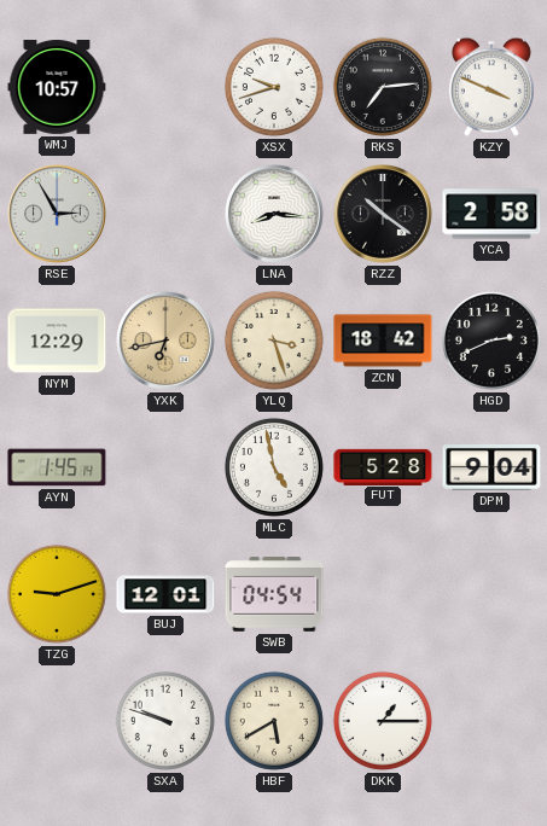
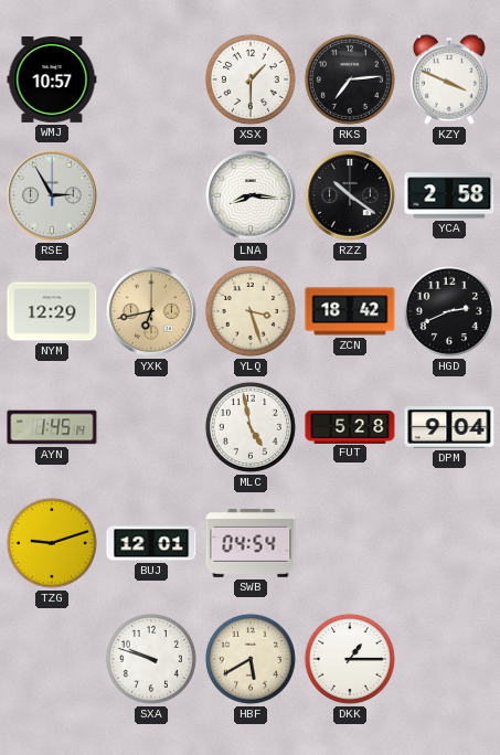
XSX: 9:42 -> 1:30
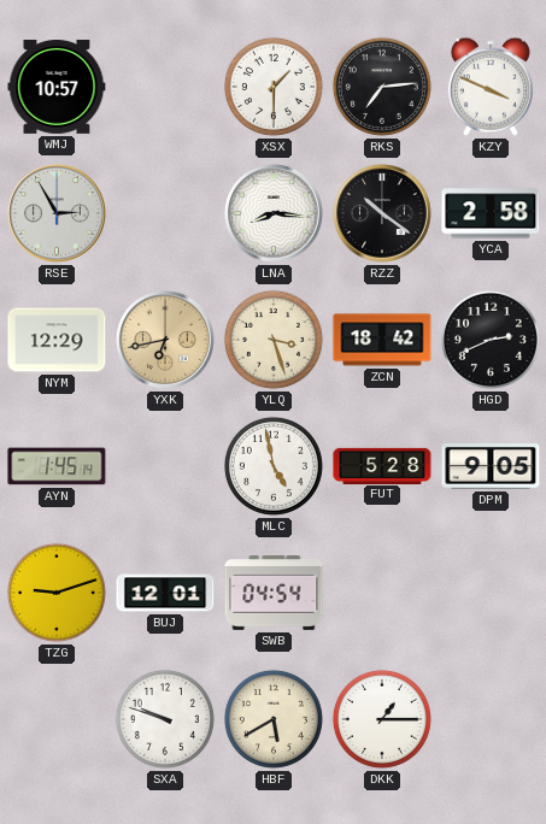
DPM: 9:04 -> 9:05
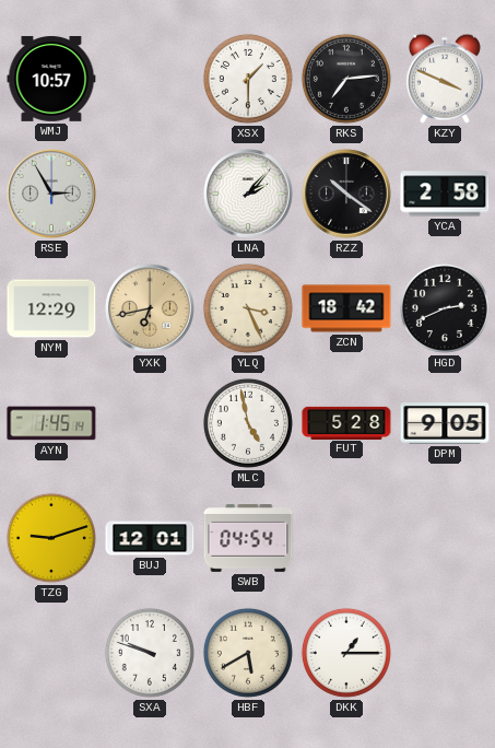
LNA: 8:16 -> 2:07
YLQ: 3:27 -> 3:26
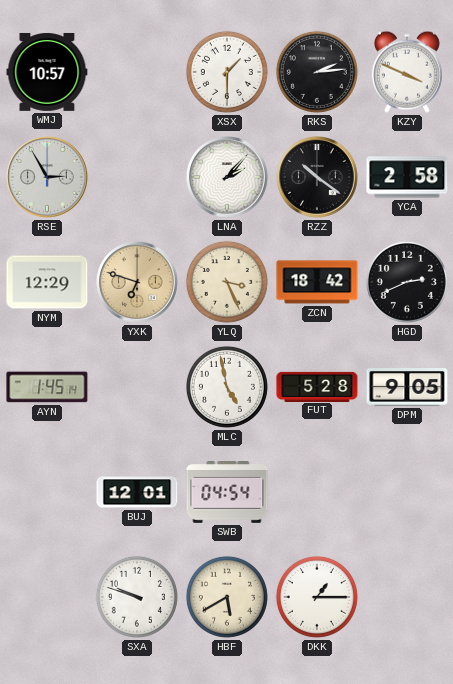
RKS: 7:14 -> 2:14
YXK: 6:43 -> 6:48
TZG: 9:12 -> none
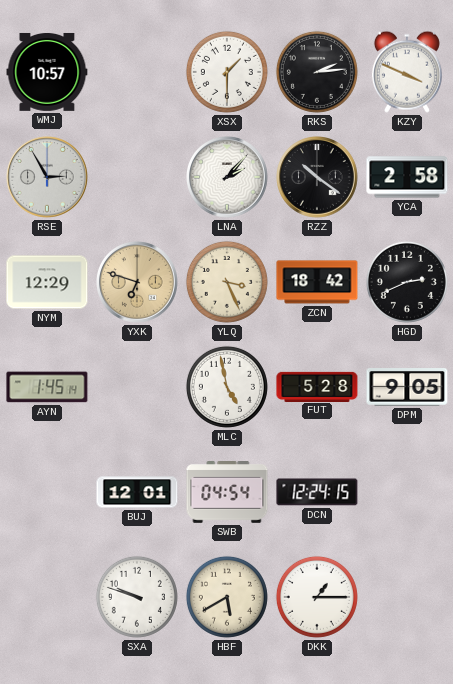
DCN: none -> 12:24
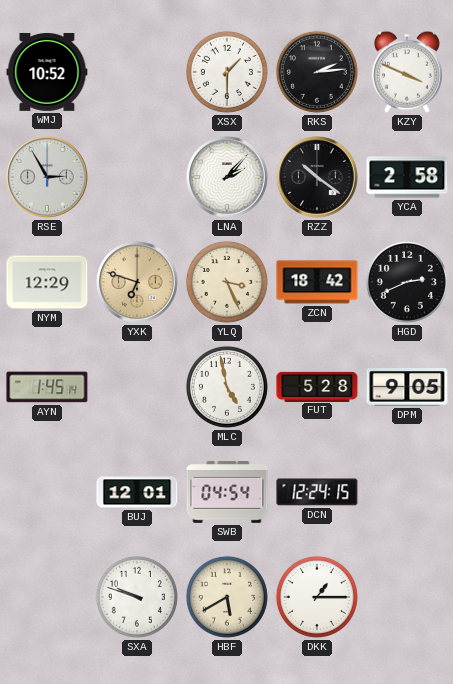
WMJ: 10:57 -> 10:52
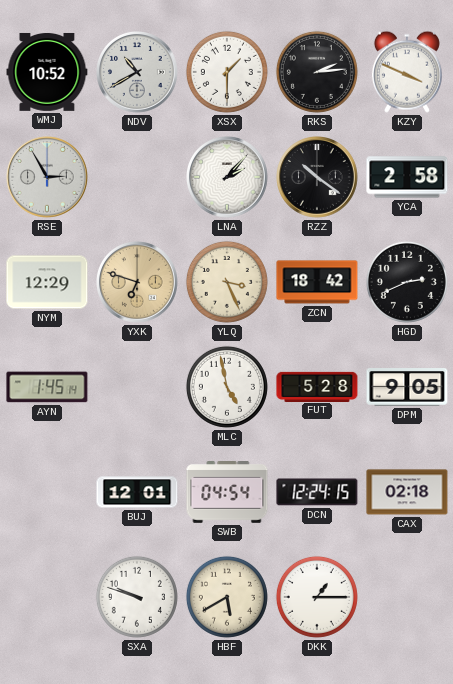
NDV: none -> 10:40
CAX: none -> 02:18
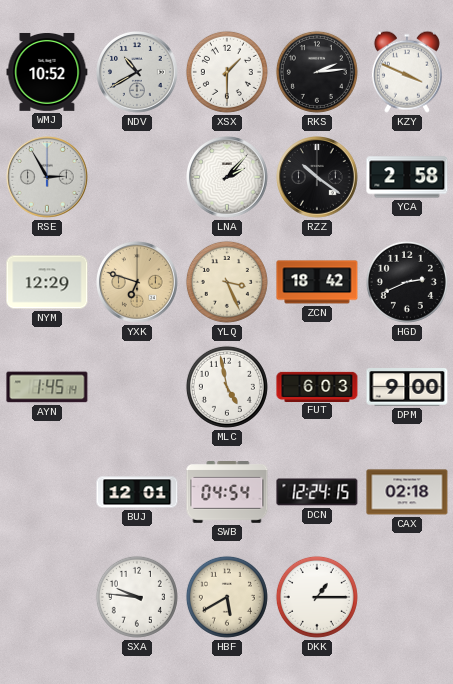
FUT: 5:28 -> 6:03
DPM: 9:05 -> 9:00
SXA: 9:48 -> 9:46
